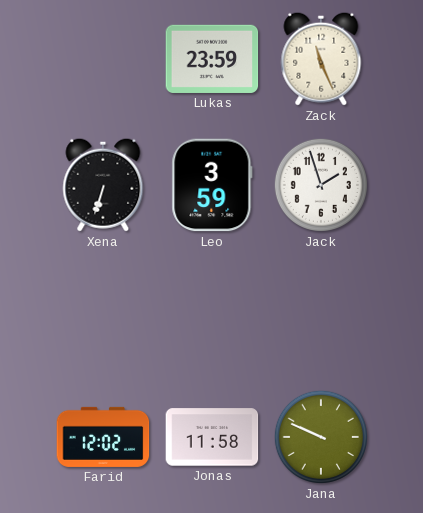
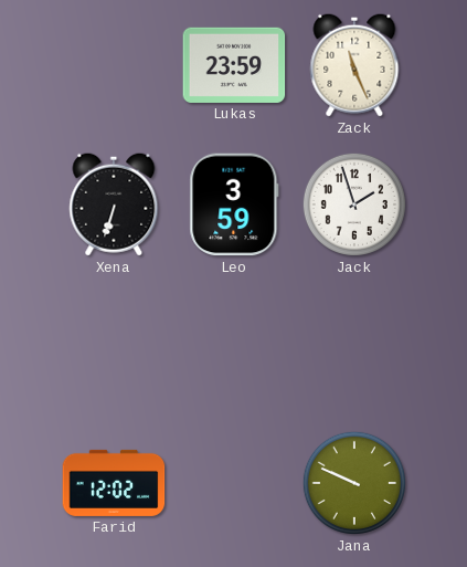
Jonas: 11:58 -> none
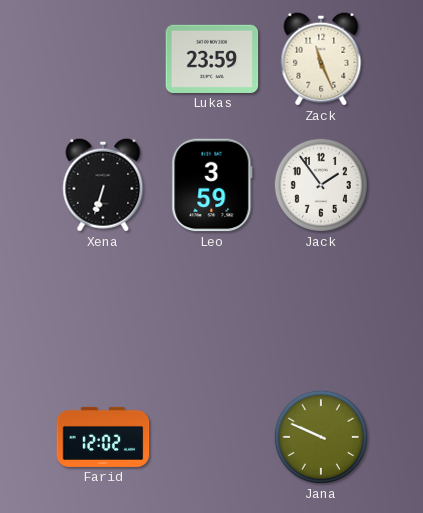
Jack: 1:57 -> 1:54
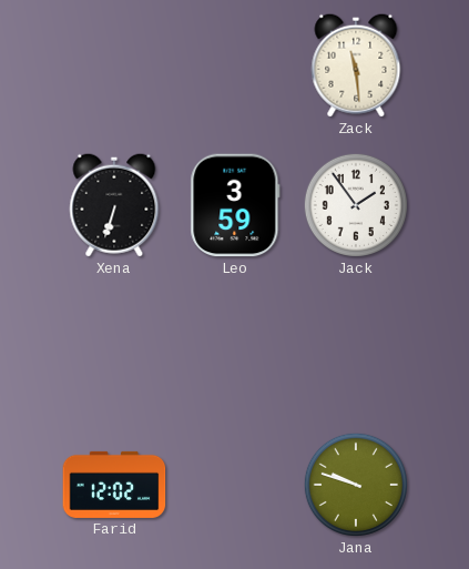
Lukas: 23:59 -> none
Zack: 11:26 -> 11:29
Jana: 9:49 -> 9:48
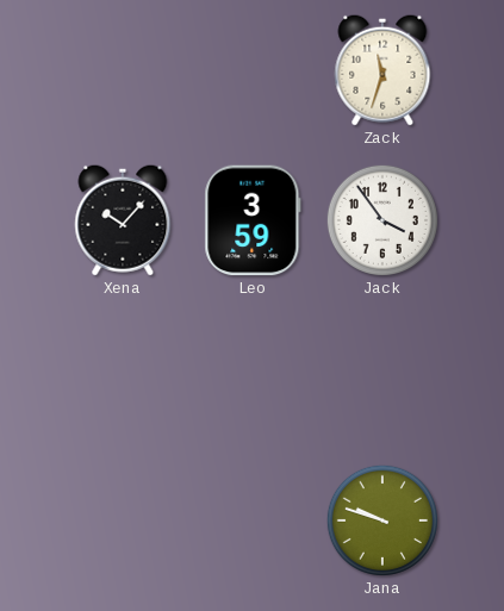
Zack: 11:29 -> 11:33
Xena: 6:33 -> 10:07
Jack: 1:54 -> 3:54
Farid: 12:02 -> none
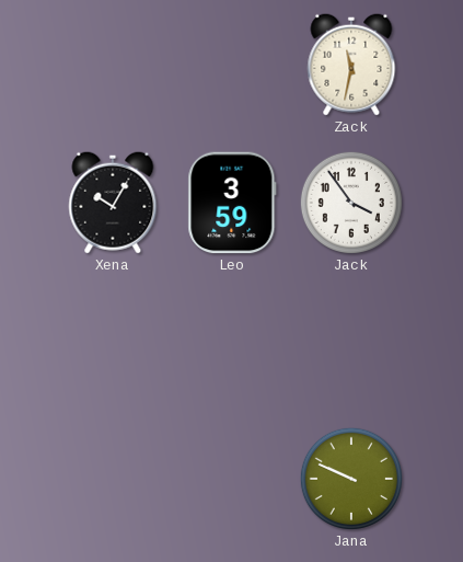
Zack: 11:33 -> 11:32
Xena: 10:07 -> 10:05
Jana: 9:48 -> 9:49
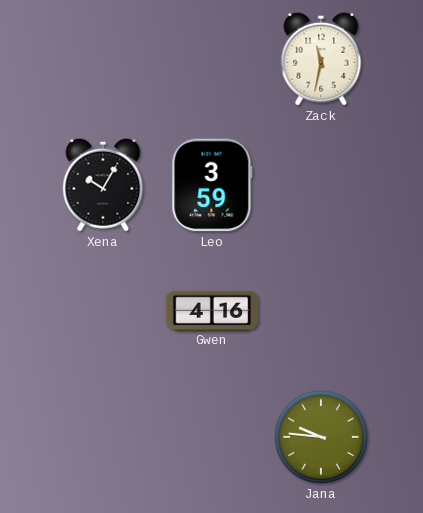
Jack: 3:54 -> none
Gwen: none -> 4:16
Jana: 9:49 -> 9:46
